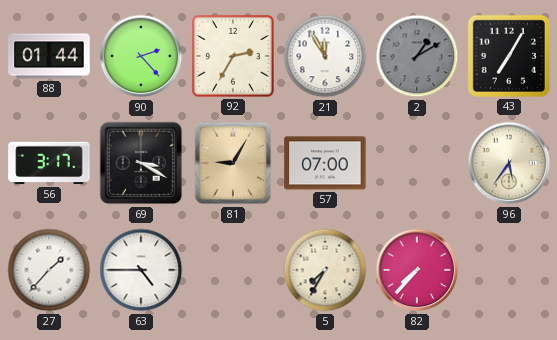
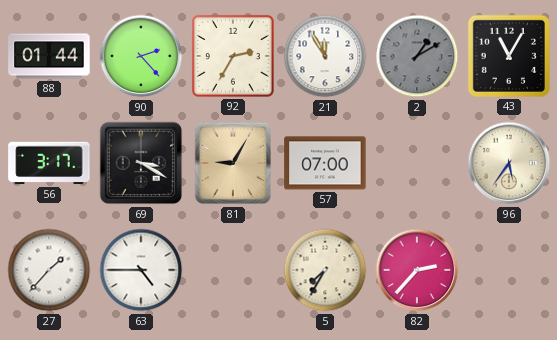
43: 7:05 -> 11:05
82: 7:37 -> 2:37
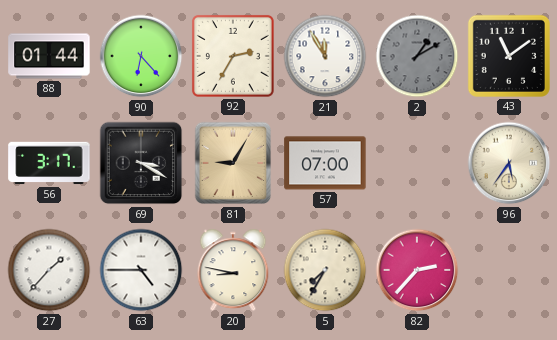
90: 2:23 -> 6:23
43: 11:05 -> 11:09
20: none -> 8:47
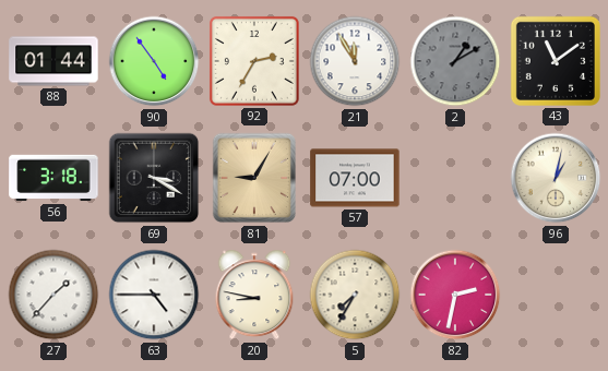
90: 6:23 -> 4:54
56: 3:17 -> 3:18
96: 5:36 -> 1:02
82: 2:37 -> 2:32
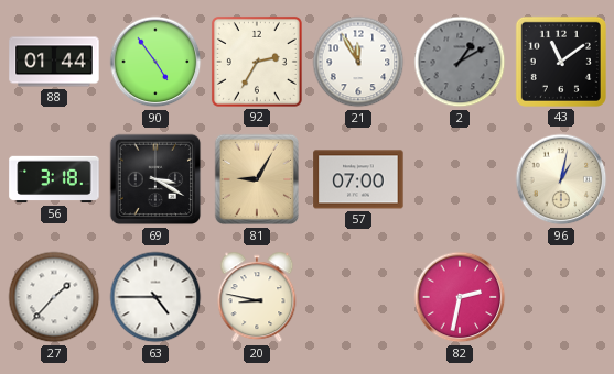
5: 7:35 -> none
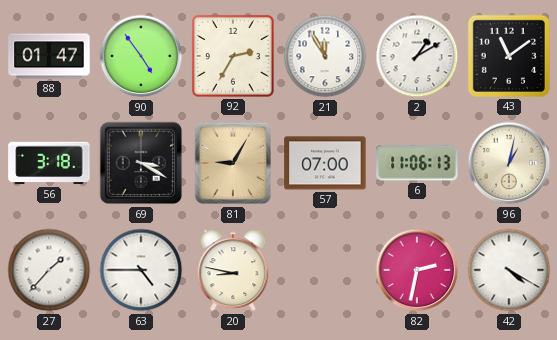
88: 01:44 -> 01:47
2 dial: grey -> white
6: none -> 11:06
42: none -> 4:20
